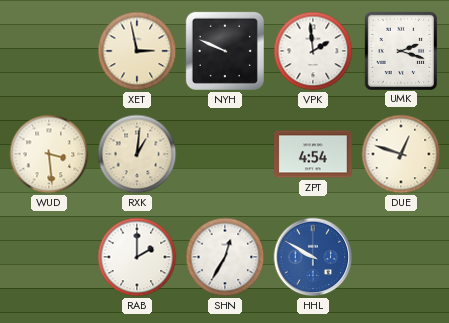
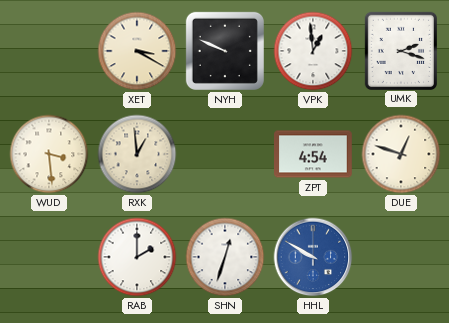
XET: 2:58 -> 3:20
VPK: 1:59 -> 12:59
RXK: 1:01 -> 12:59
SHN: 12:35 -> 12:33
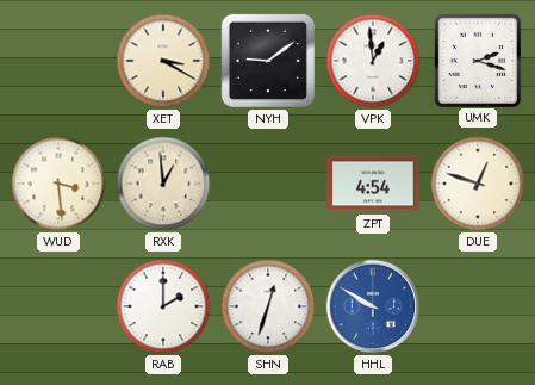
NYH: 9:49 -> 9:09
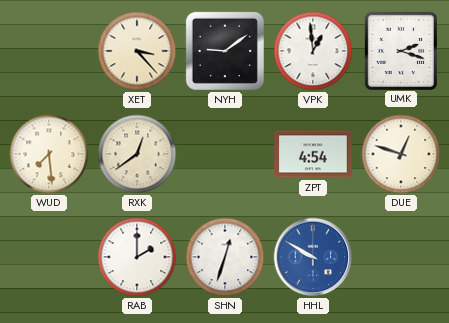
XET: 3:20 -> 3:23
WUD: 3:29 -> 7:29
RXK: 12:59 -> 12:39
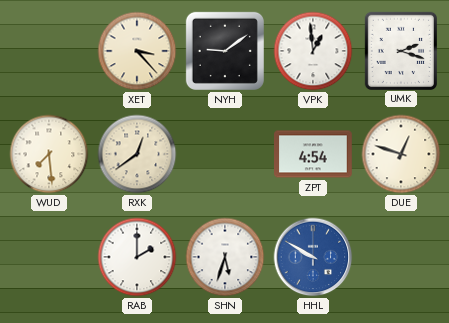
SHN: 12:33 -> 5:33
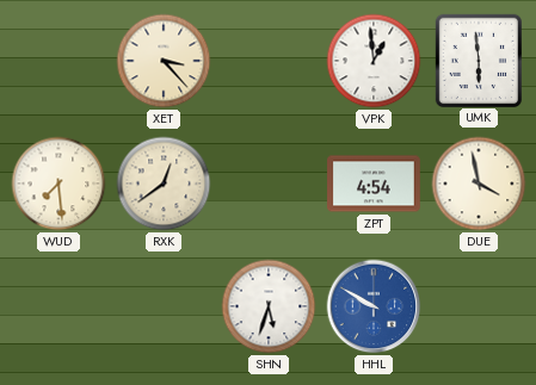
NYH: 9:09 -> none
UMK: 2:18 -> 5:59
DUE: 12:48 -> 3:58
RAB: 2:00 -> none
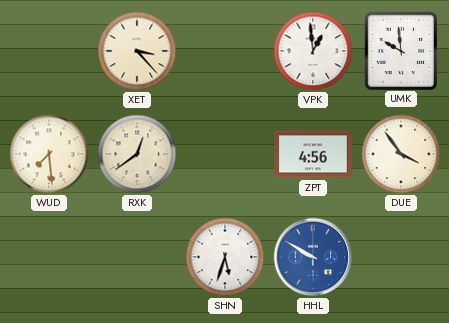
UMK: 5:59 -> 9:59
ZPT: 4:54 -> 4:56
DUE: 3:58 -> 3:54
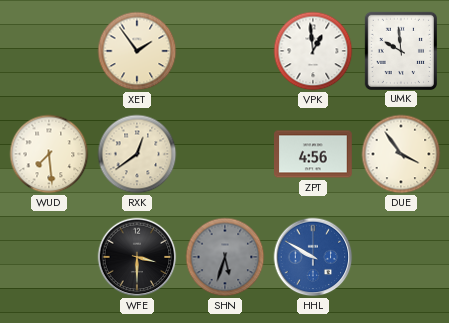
XET: 3:23 -> 1:54
WFE: none -> 3:30
SHN dial: white -> grey
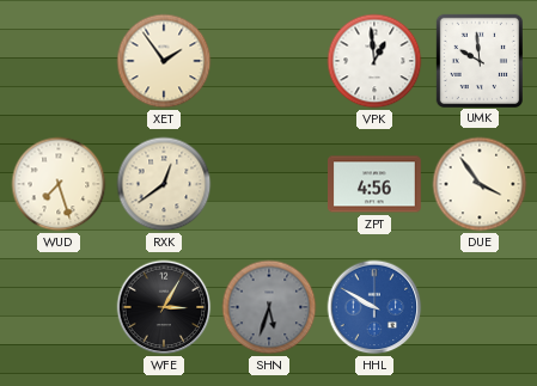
WUD: 7:29 -> 7:27
WFE: 3:30 -> 3:05
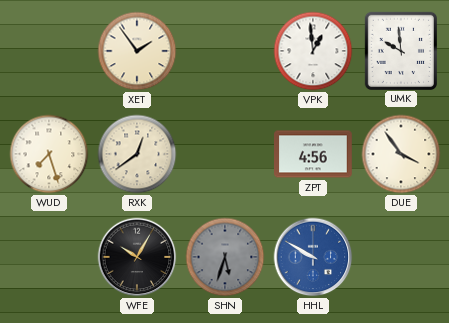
WFE: 3:05 -> 10:05
